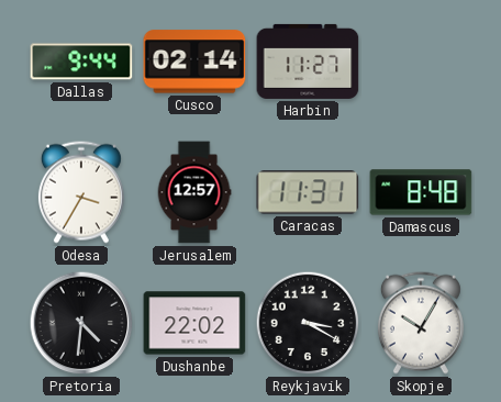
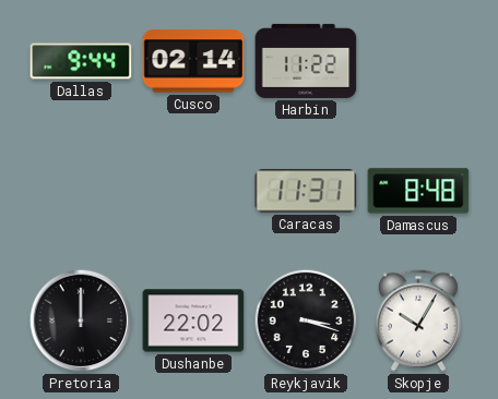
Harbin: 11:27 -> 11:22
Odesa: 3:35 -> none
Jerusalem: 12:57 -> none
Pretoria: 4:31 -> 12:00
Reykjavik: 3:20 -> 3:18
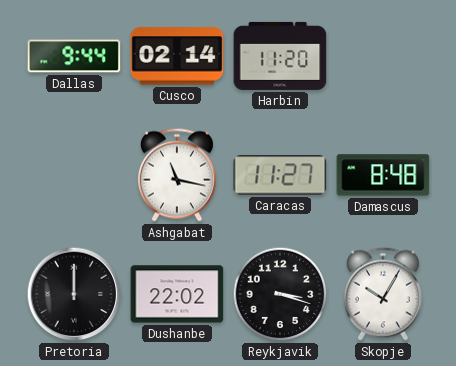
Harbin: 11:22 -> 11:20
Ashgabat: none -> 11:17
Caracas: 11:31 -> 11:27
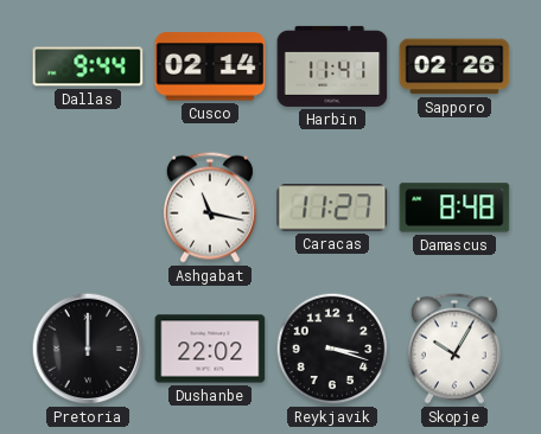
Harbin: 11:20 -> 11:41
Sapporo: none -> 02:26
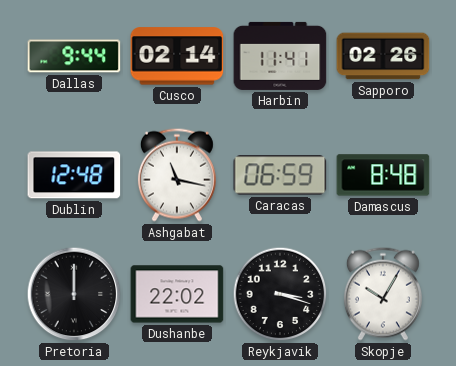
Dublin: none -> 12:48
Caracas: 11:27 -> 06:59
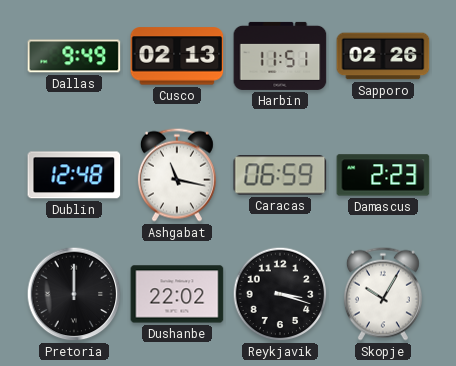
Dallas: 9:44 -> 9:49
Cusco: 02:14 -> 02:13
Harbin: 11:41 -> 11:51
Damascus: 8:48 -> 2:23
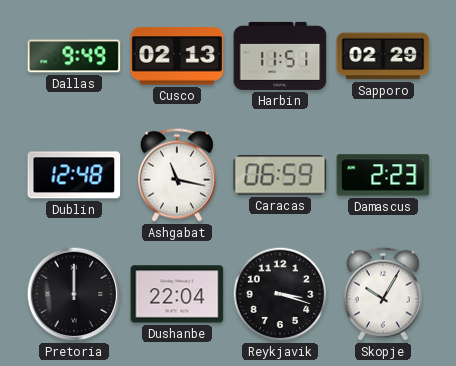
Sapporo: 02:26 -> 02:29
Dushanbe: 22:02 -> 22:04
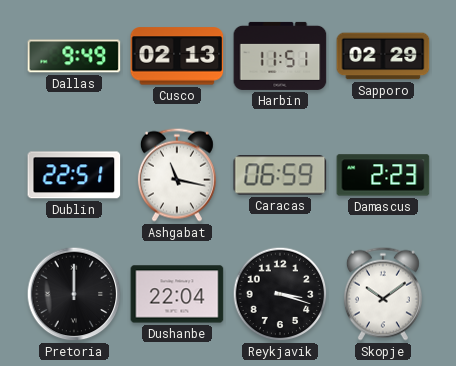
Dublin: 12:48 -> 22:51
Skopje: 10:05 -> 10:09
